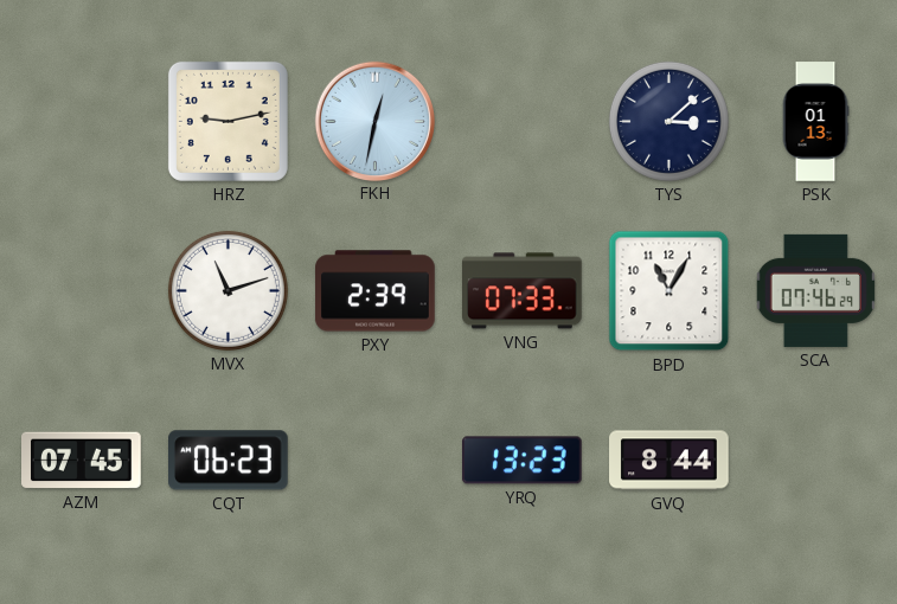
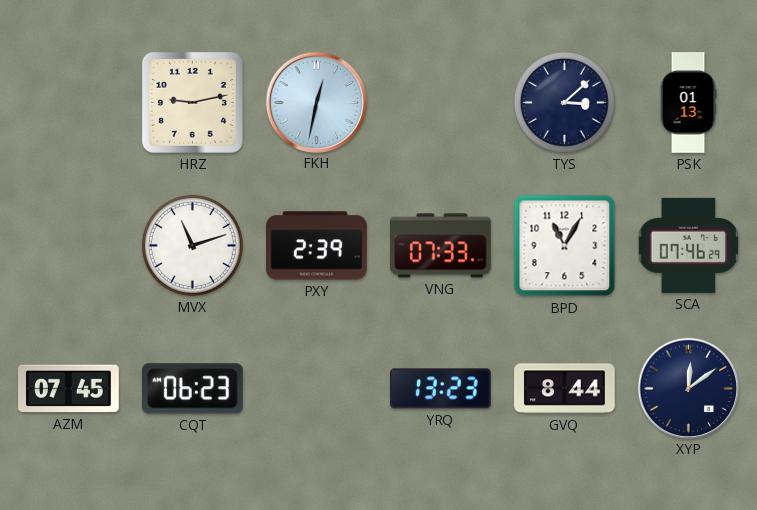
XYP: none -> 12:09
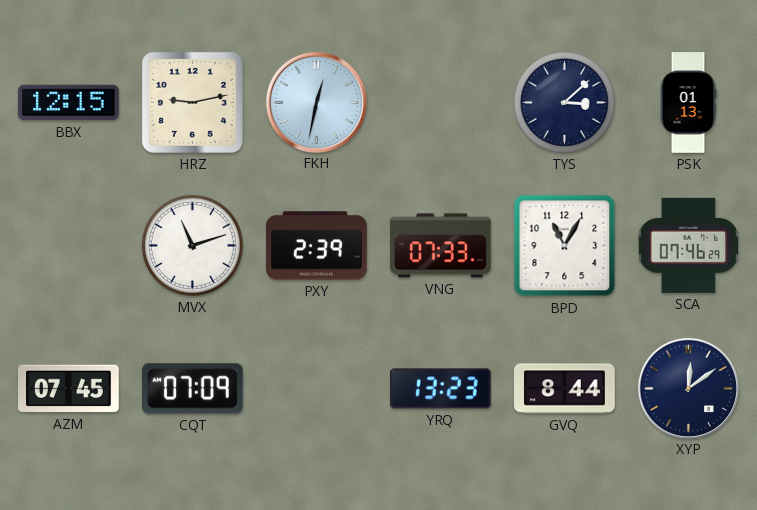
BBX: none -> 12:15
CQT: 06:23 -> 07:09
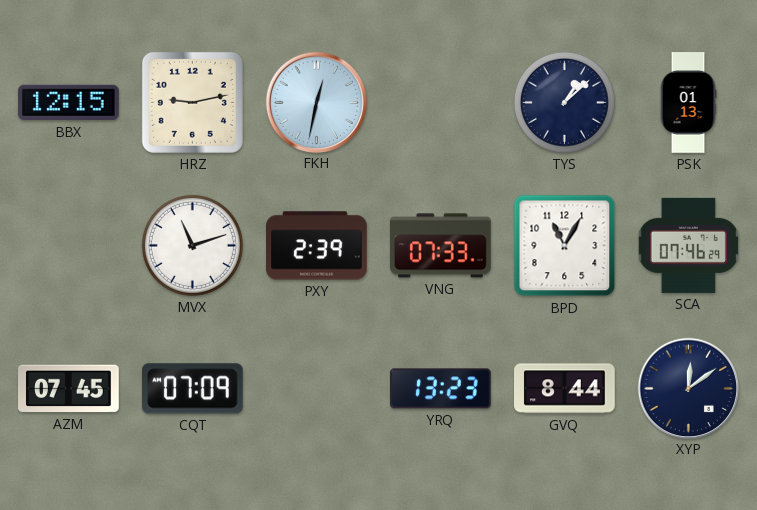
TYS: 3:08 -> 1:08
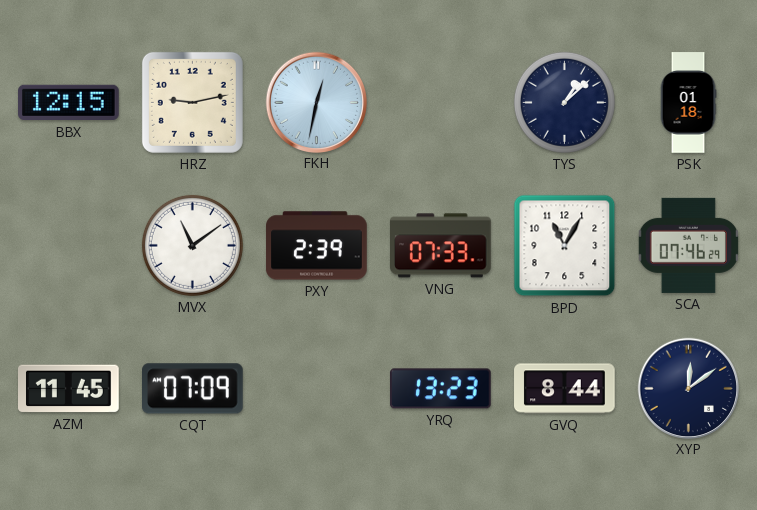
PSK: 01:13 -> 01:18
MVX: 11:12 -> 11:09
AZM: 07:45 -> 11:45
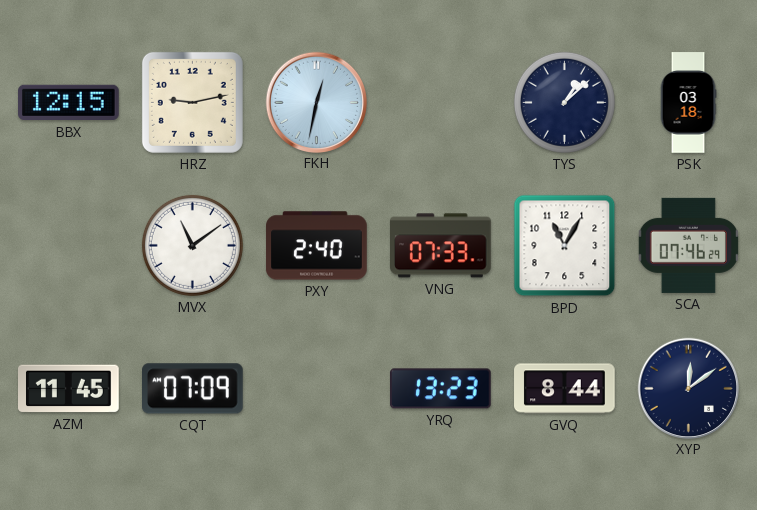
PSK: 01:18 -> 03:18
PXY: 2:39 -> 2:40
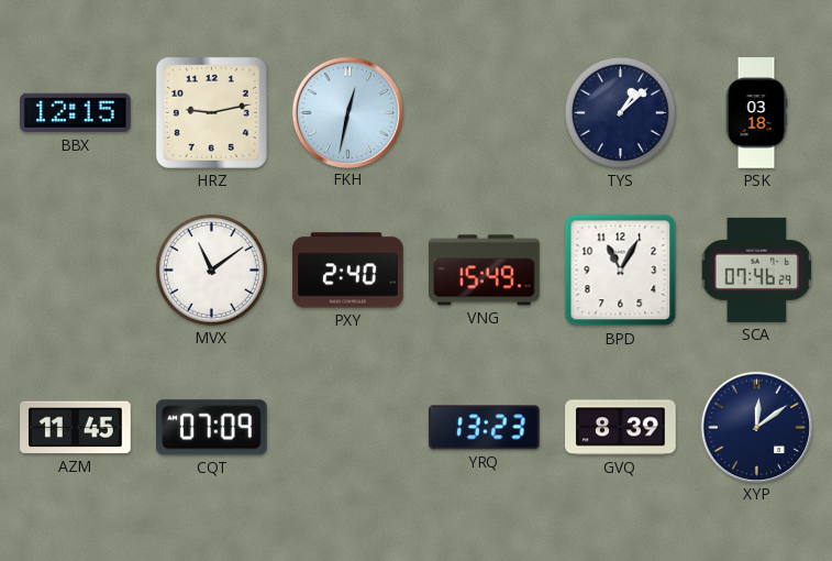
VNG: 07:33 -> 15:49
GVQ: 8:44 -> 8:39
